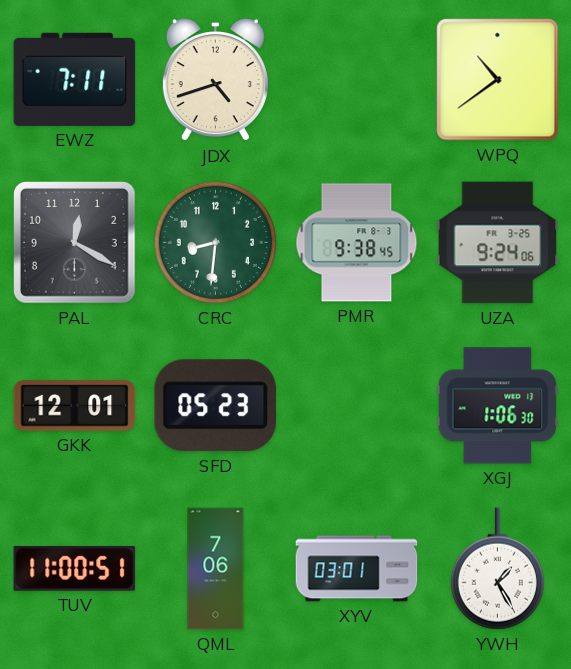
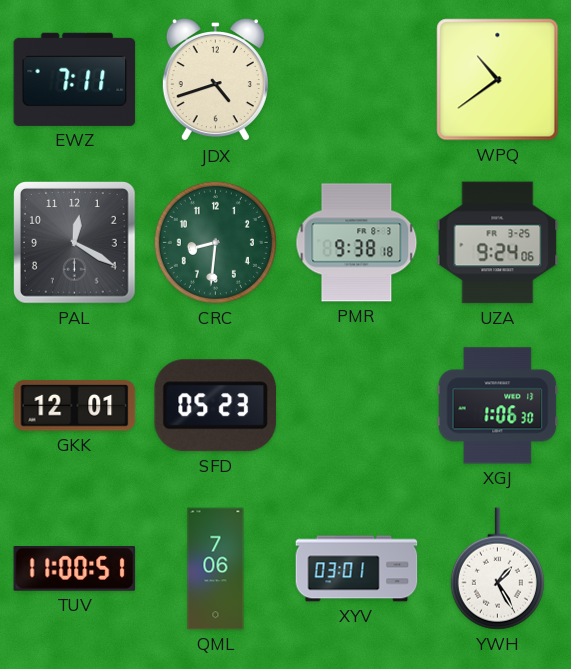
PMR: 9:38:45 -> 9:38:18
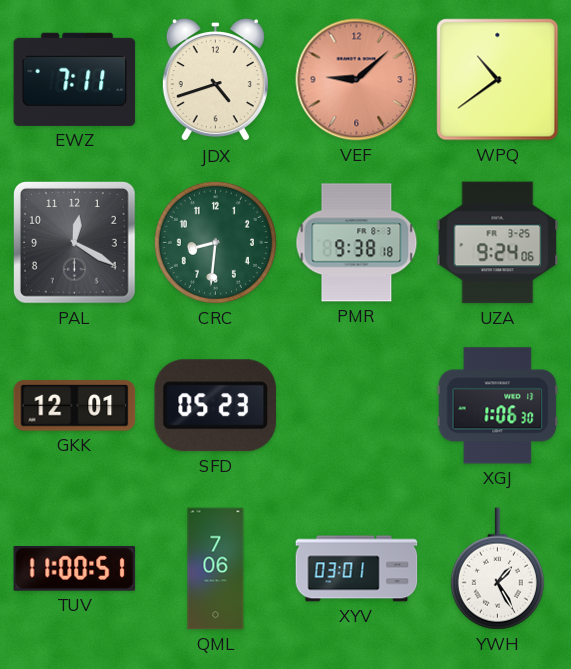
VEF: none -> 9:08
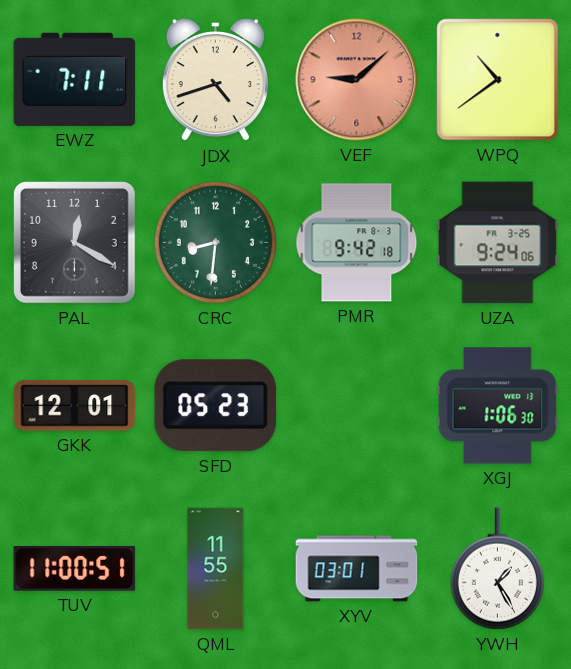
PMR: 9:38 -> 9:42
QML: 7:06 -> 11:55
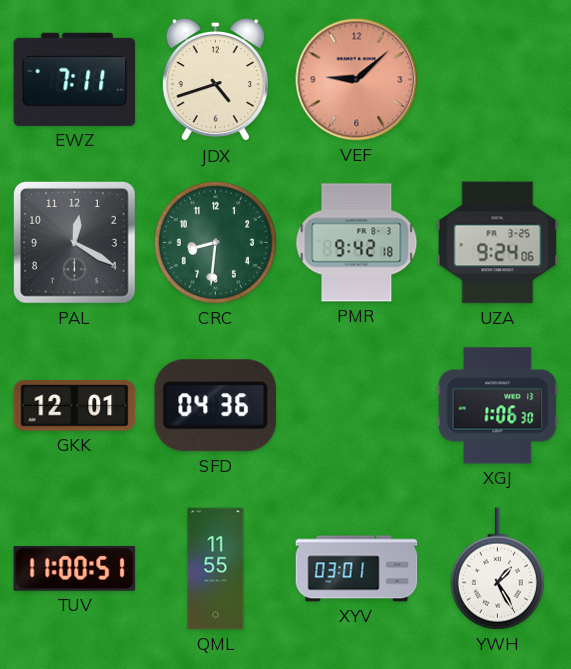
WPQ: 10:39 -> none
SFD: 05:23 -> 04:36
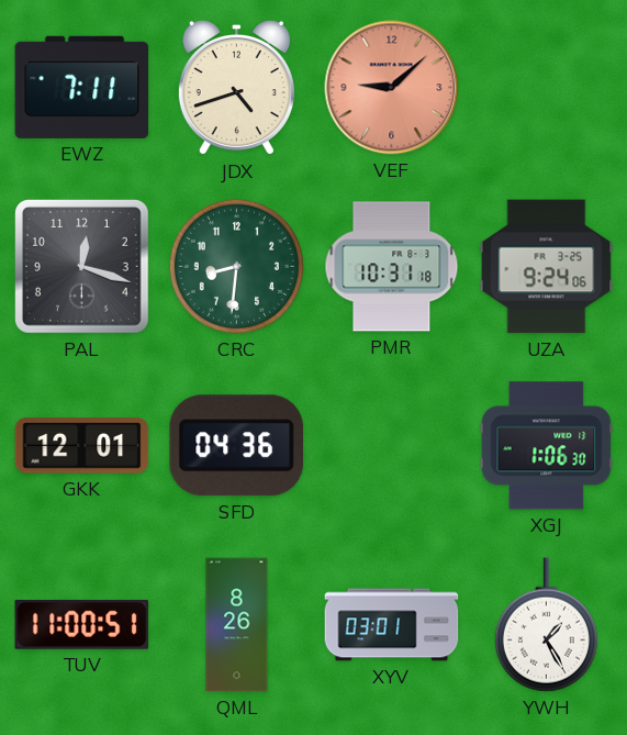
PAL: 12:20 -> 12:18
PMR: 9:42 -> 10:31
QML: 11:55 -> 8:26
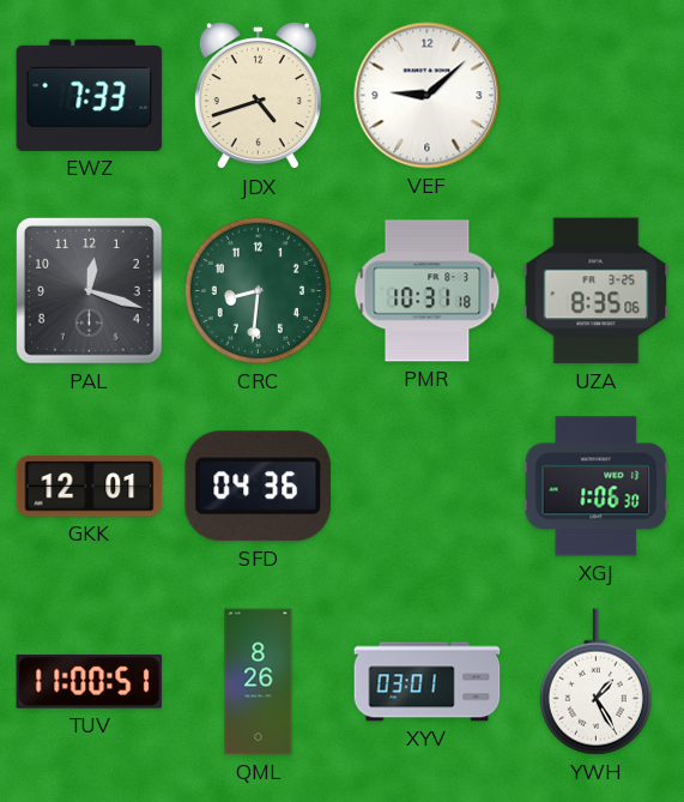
EWZ: 7:11 -> 7:33
VEF dial: salmon -> white
UZA: 9:24 -> 8:35
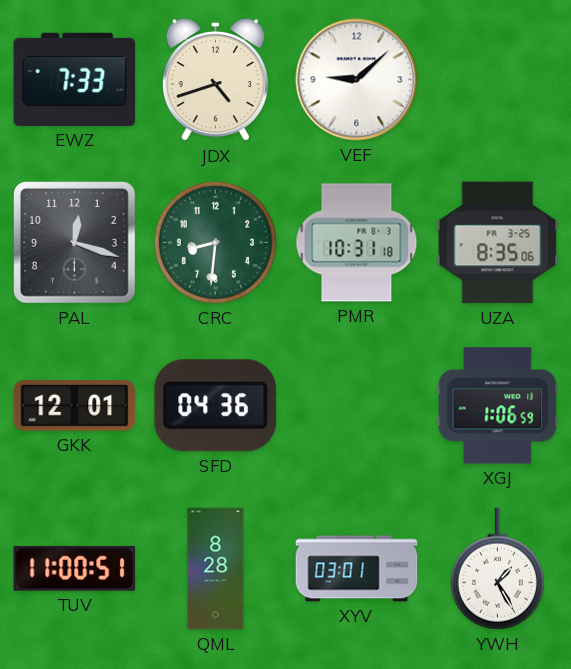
XGJ: 1:06:30 -> 1:06:59
QML: 8:26 -> 8:28
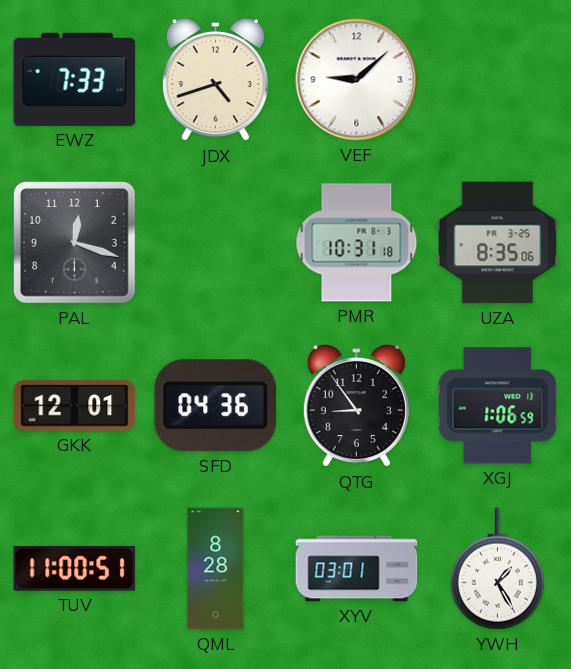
CRC: 8:31 -> none
QTG: none -> 8:54
